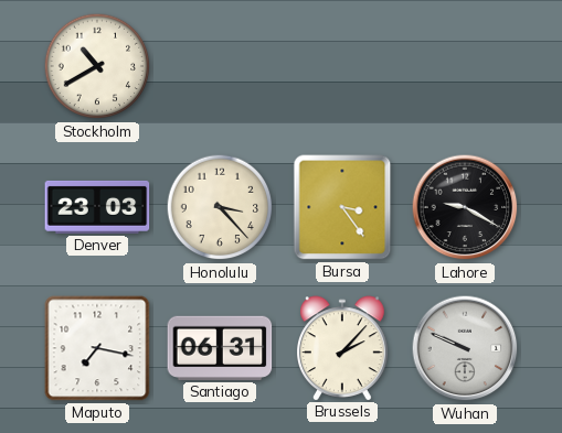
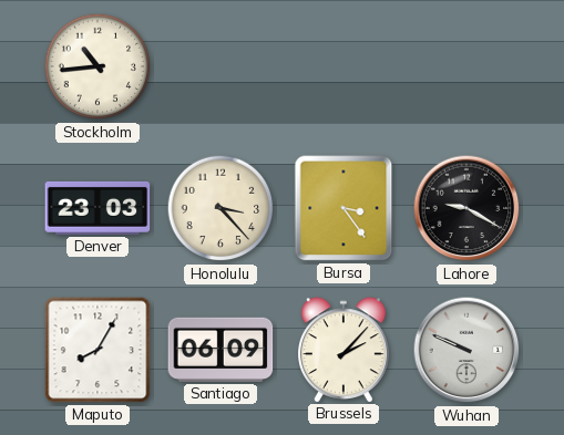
Stockholm: 10:40 -> 10:44
Maputo: 7:17 -> 8:05
Santiago: 06:31 -> 06:09
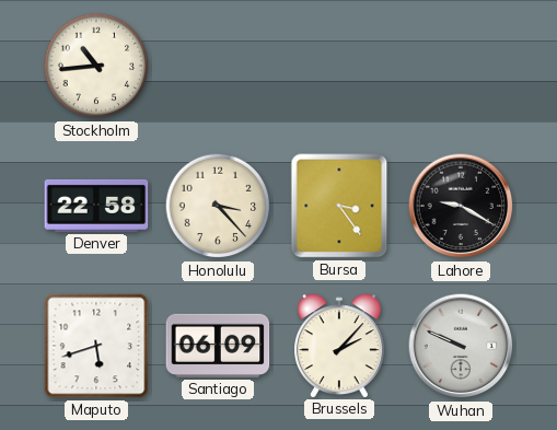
Denver: 23:03 -> 22:58
Maputo: 8:05 -> 5:42
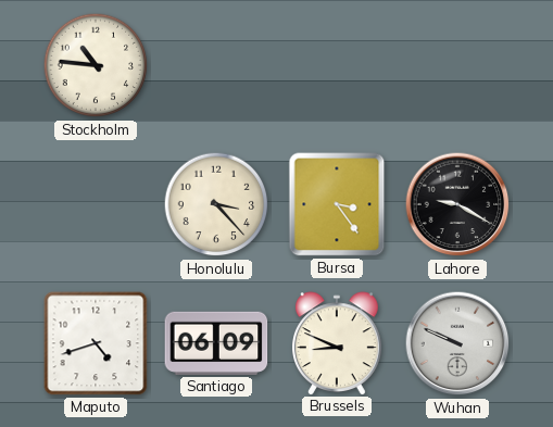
Stockholm: 10:44 -> 10:46
Denver: 22:58 -> none
Maputo: 5:42 -> 4:42
Brussels: 2:07 -> 8:49
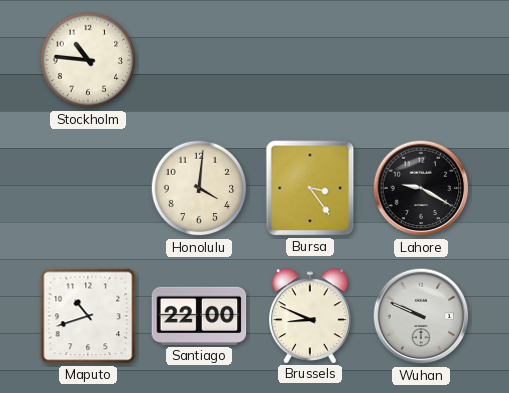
Honolulu: 3:23 -> 4:01
Maputo: 4:42 -> 10:42
Santiago: 06:09 -> 22:00
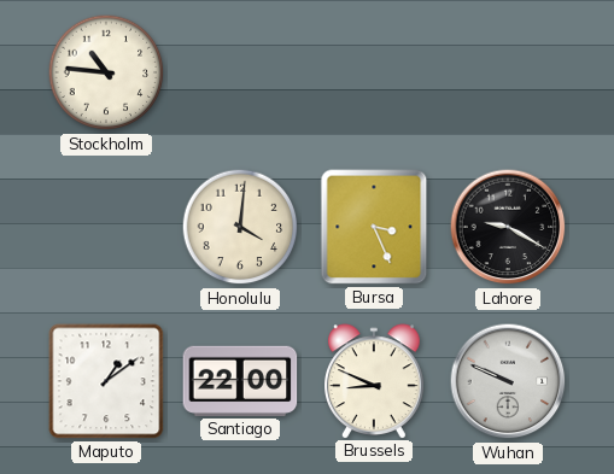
Bursa: 3:24 -> 3:26
Maputo: 10:42 -> 1:09
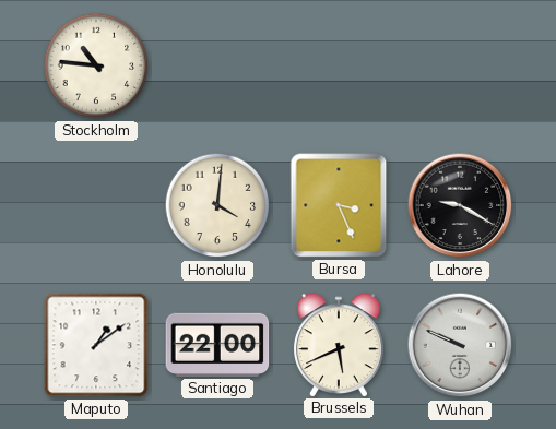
Brussels: 8:49 -> 5:41
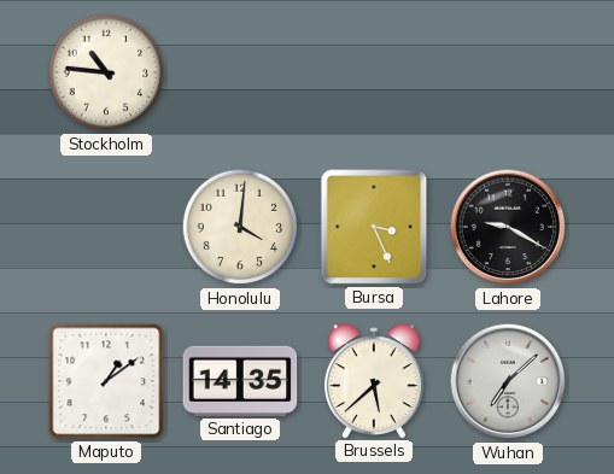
Santiago: 22:00 -> 14:35
Brussels: 5:41 -> 5:38
Wuhan: 9:49 -> 7:08
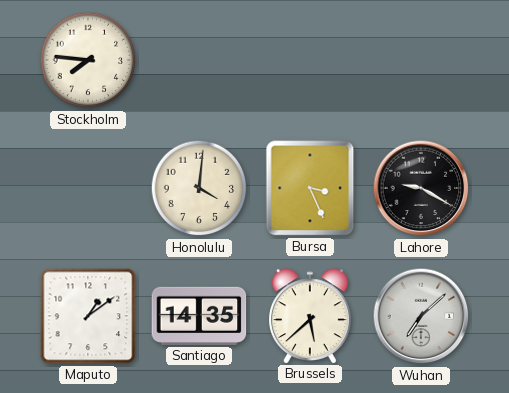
Stockholm: 10:46 -> 7:46
